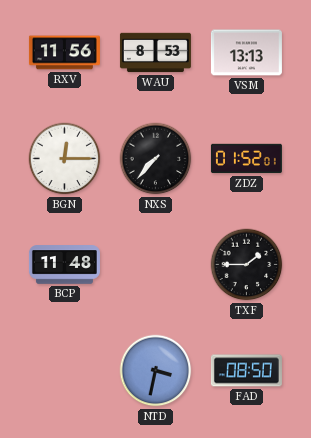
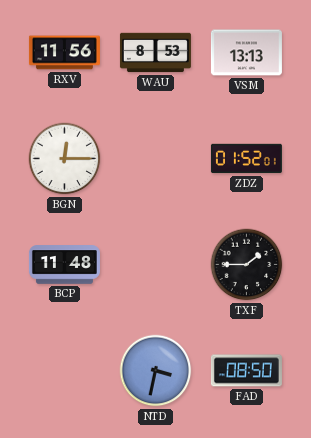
NXS: 7:37 -> none
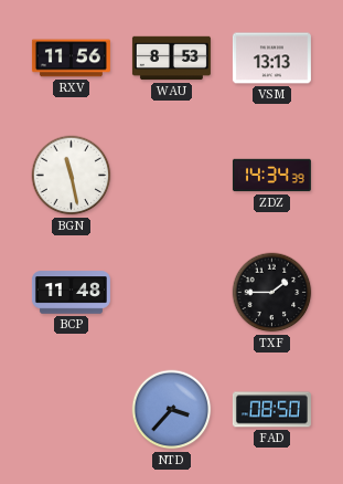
BGN: 12:15 -> 11:28
ZDZ: 01:52 -> 14:34
NTD: 3:32 -> 3:37
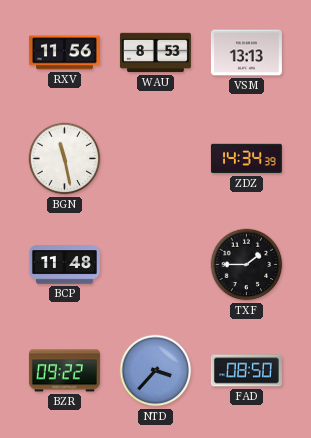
BZR: none -> 09:22
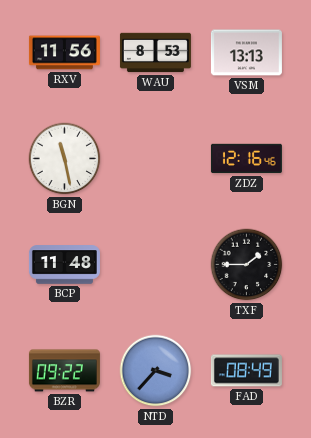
ZDZ: 14:34 -> 12:16
FAD: 08:50 -> 08:49
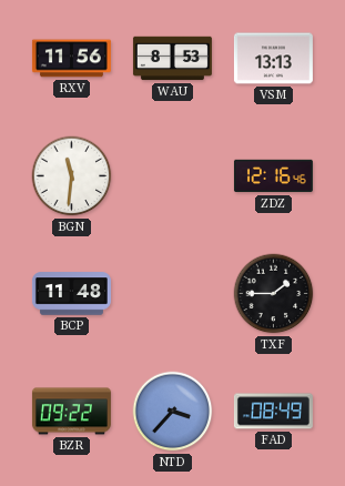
BGN: 11:28 -> 11:31
